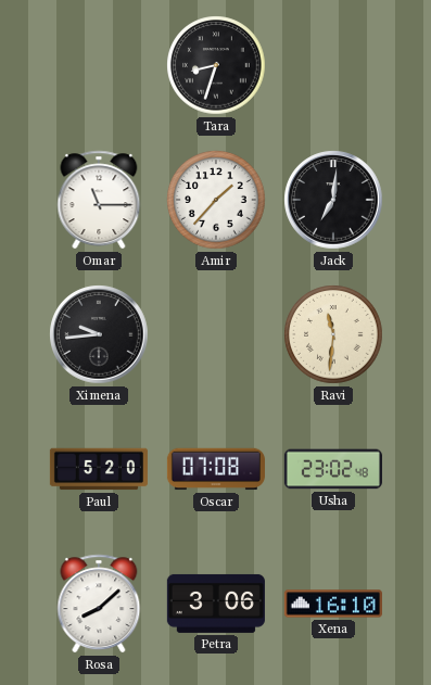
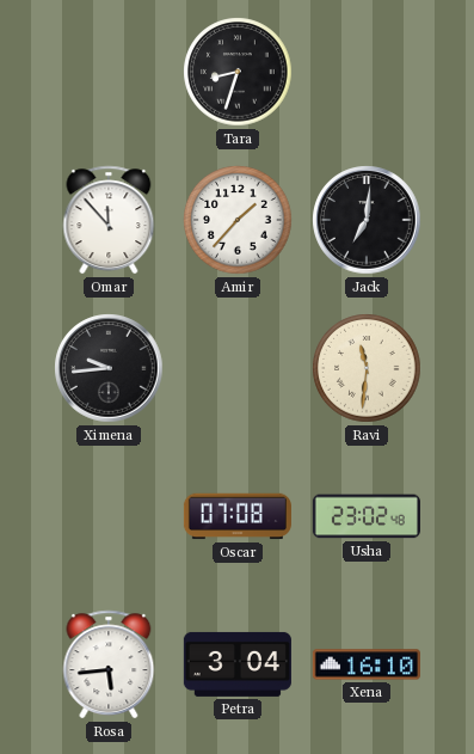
Omar: 11:15 -> 11:53
Paul: 5:20 -> none
Rosa: 8:08 -> 5:44
Petra: 3:06 -> 3:04
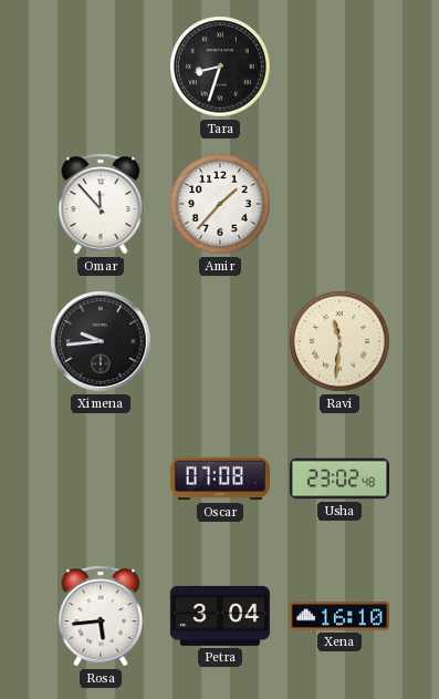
Jack: 7:01 -> none
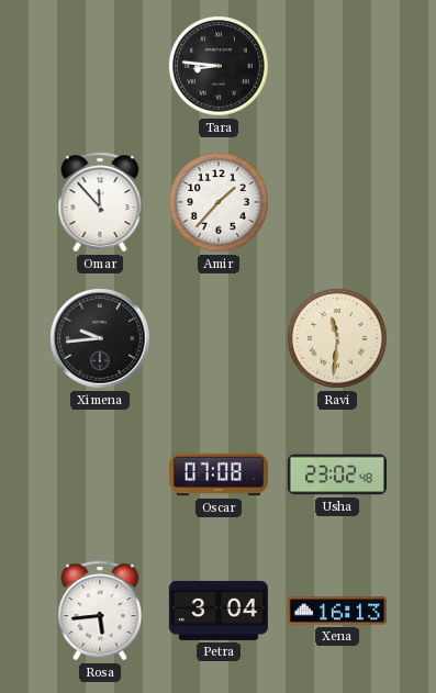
Tara: 8:33 -> 8:46
Xena: 16:10 -> 16:13
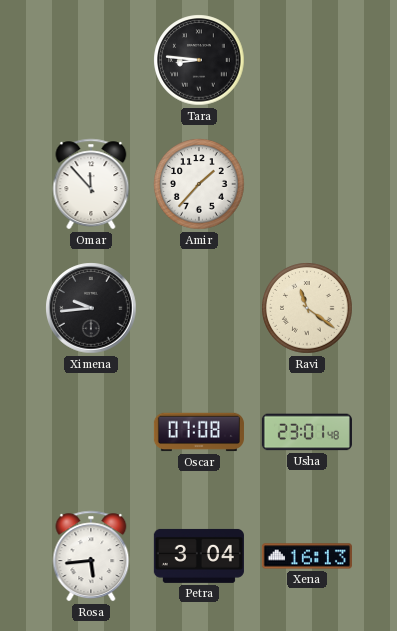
Ravi: 11:31 -> 11:21
Usha: 23:02 -> 23:01
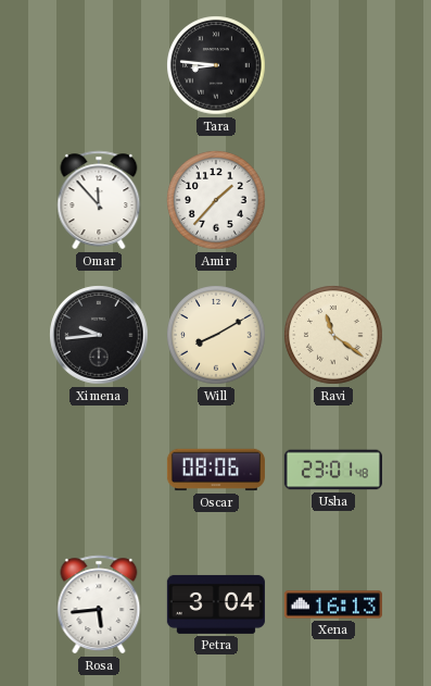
Will: none -> 8:10
Oscar: 07:08 -> 08:06
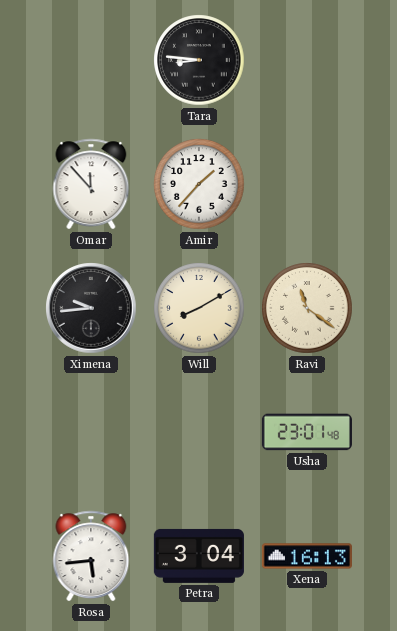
Oscar: 08:06 -> none
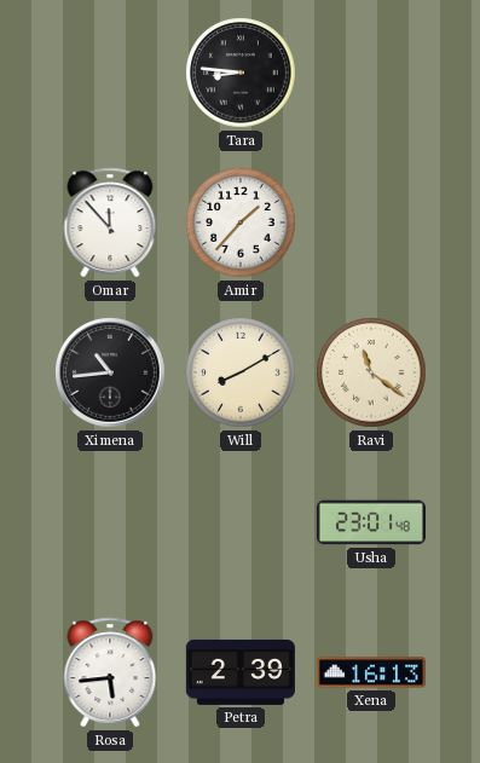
Ximena: 9:44 -> 10:44
Petra: 3:04 -> 2:39
